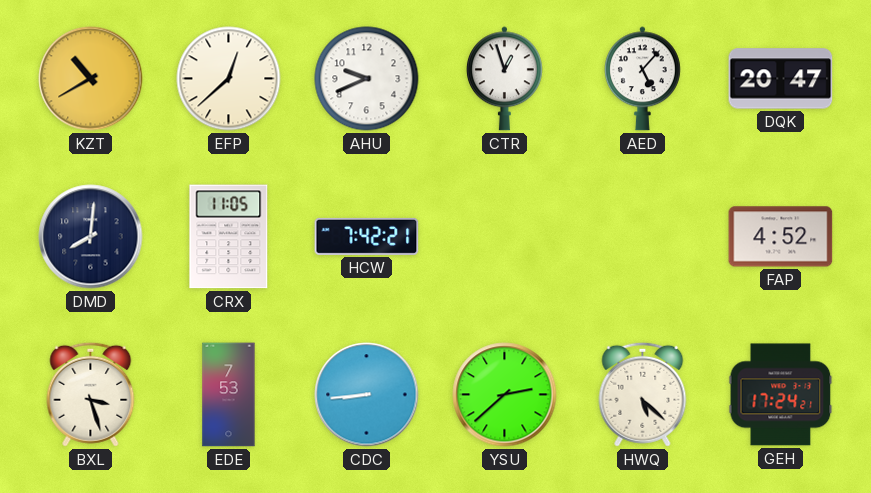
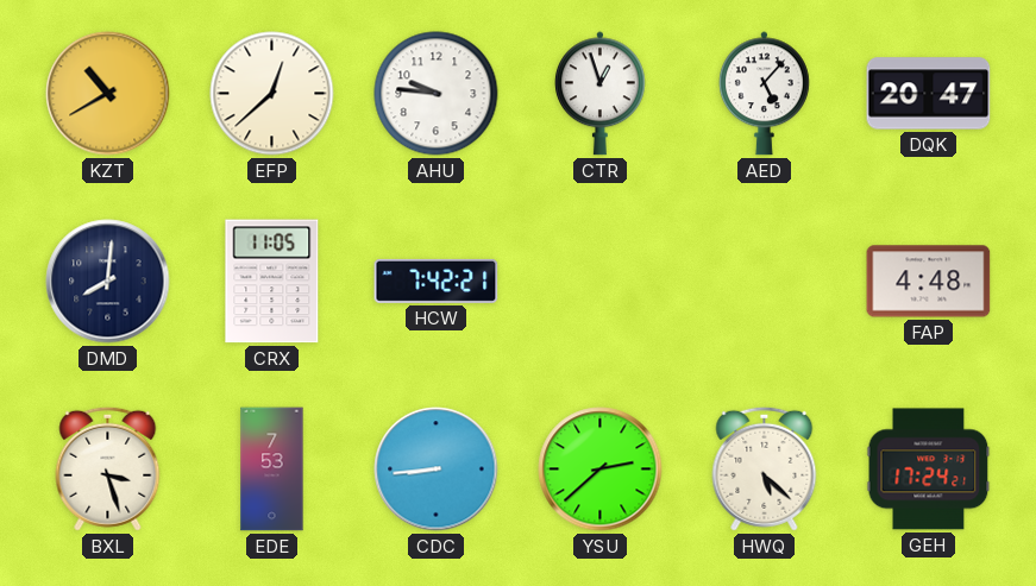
AHU: 9:41 -> 9:46
FAP: 4:52 -> 4:48
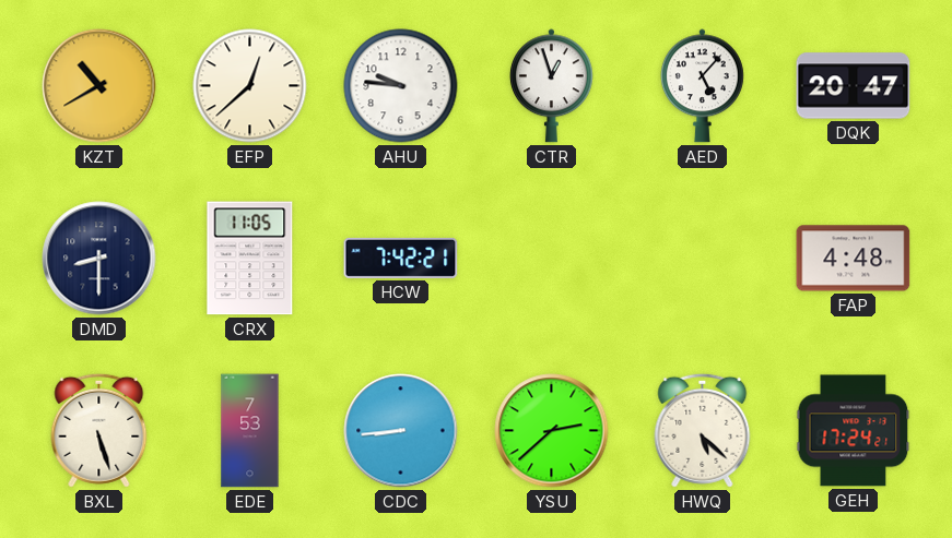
DMD: 8:01 -> 8:30
BXL: 3:27 -> 5:27
